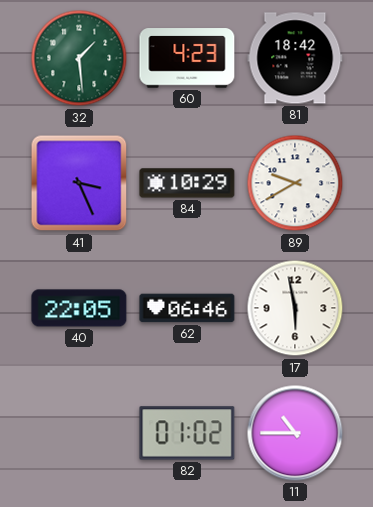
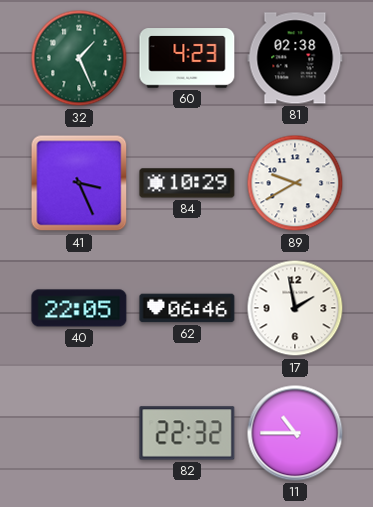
32: 1:29 -> 1:26
81: 18:42 -> 02:38
17: 5:58 -> 1:58
82: 01:02 -> 22:32
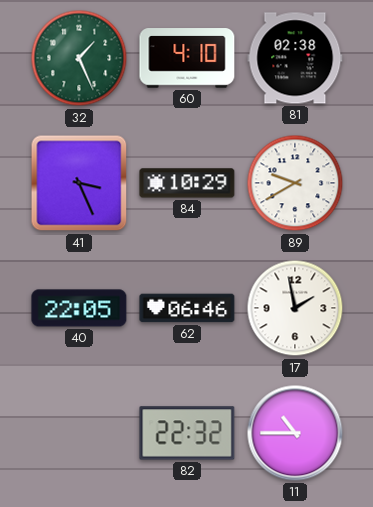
60: 4:23 -> 4:10
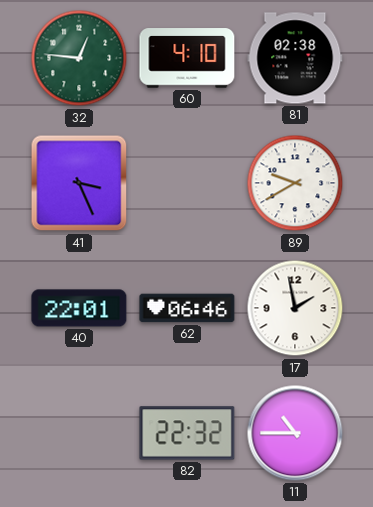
32: 1:26 -> 12:46
84: 10:29 -> none
40: 22:05 -> 22:01
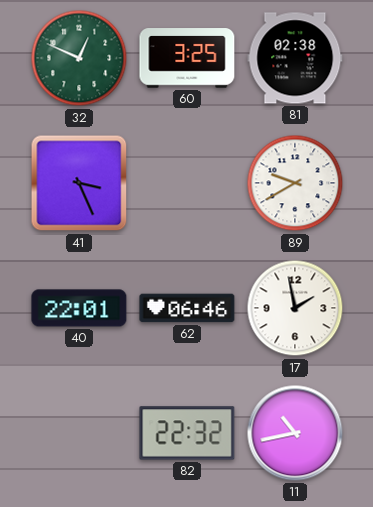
32: 12:46 -> 12:49
60: 4:10 -> 3:25
11: 10:45 -> 10:43
